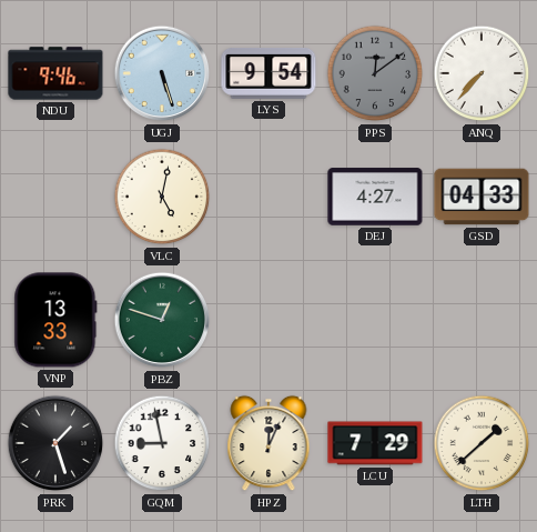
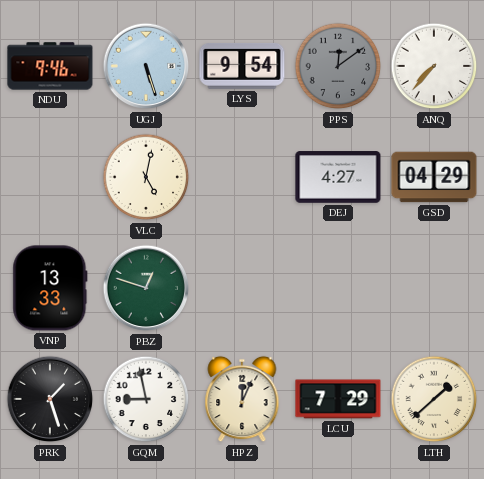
GSD: 04:33 -> 04:29
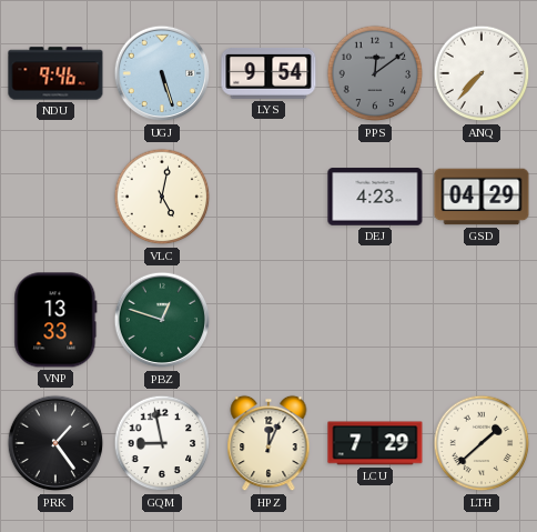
DEJ: 4:27 -> 4:23
PRK: 1:27 -> 1:24
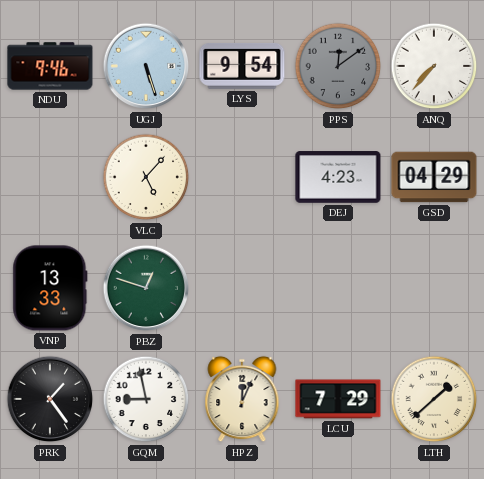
VLC: 5:02 -> 5:07
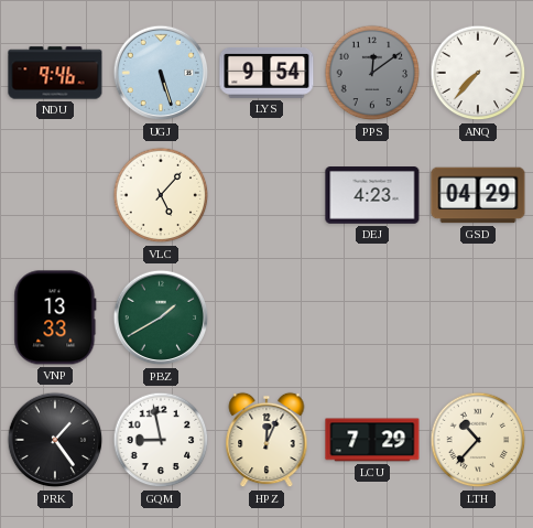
PBZ: 12:48 -> 1:40
LTH: 1:38 -> 10:37
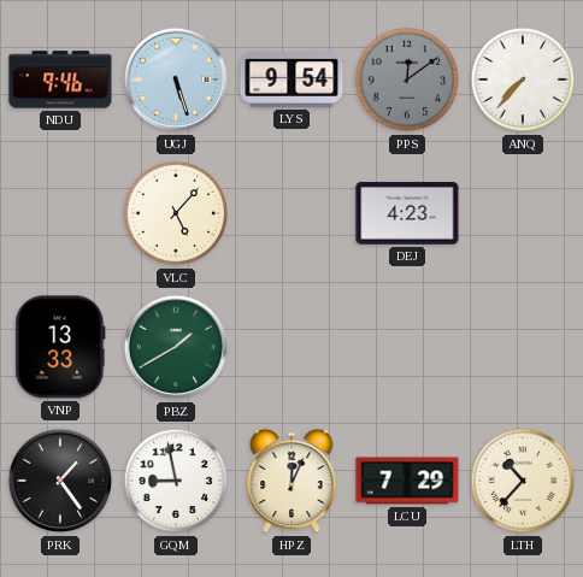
GSD: 04:29 -> none
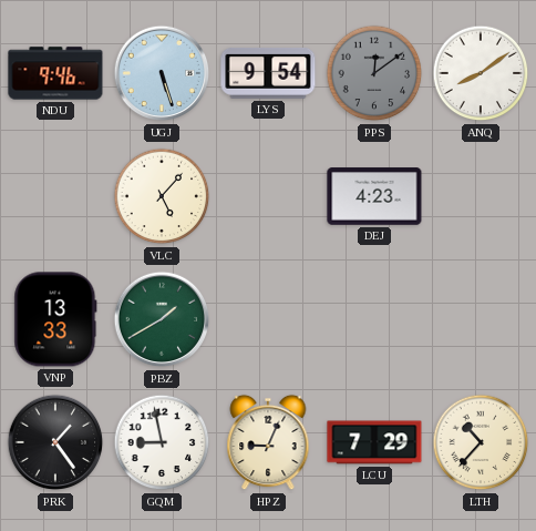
ANQ: 7:37 -> 8:09
HPZ: 12:04 -> 9:04
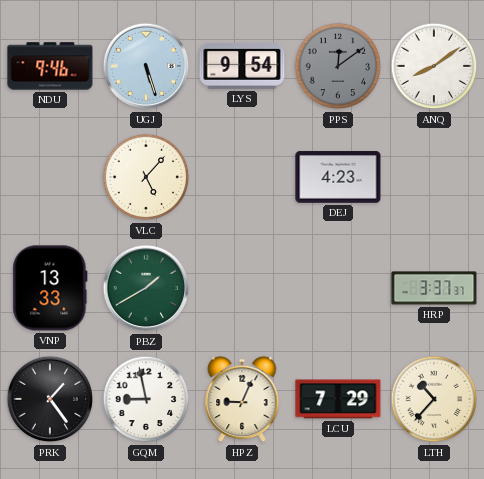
HRP: none -> 3:37
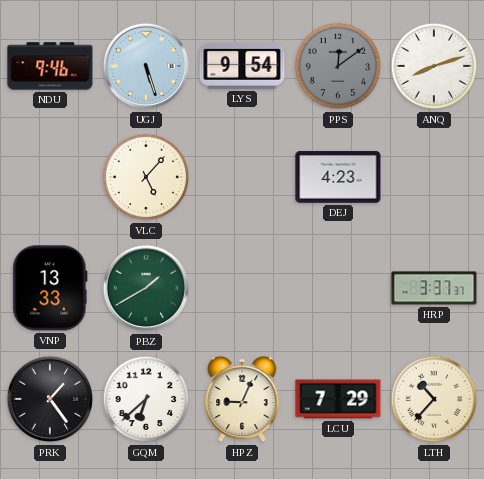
ANQ: 8:09 -> 8:12
GQM: 8:58 -> 6:38
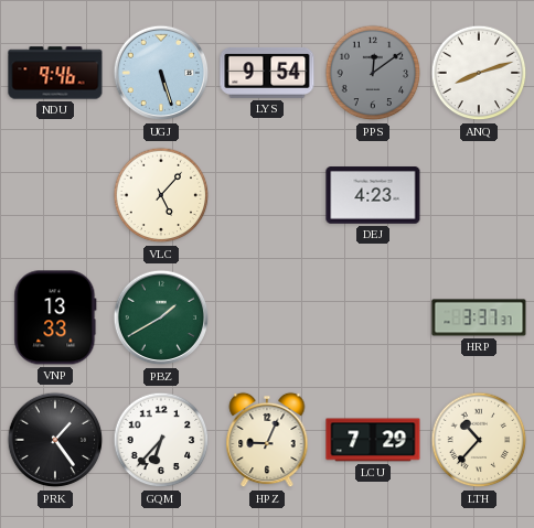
GQM: 6:38 -> 6:37
